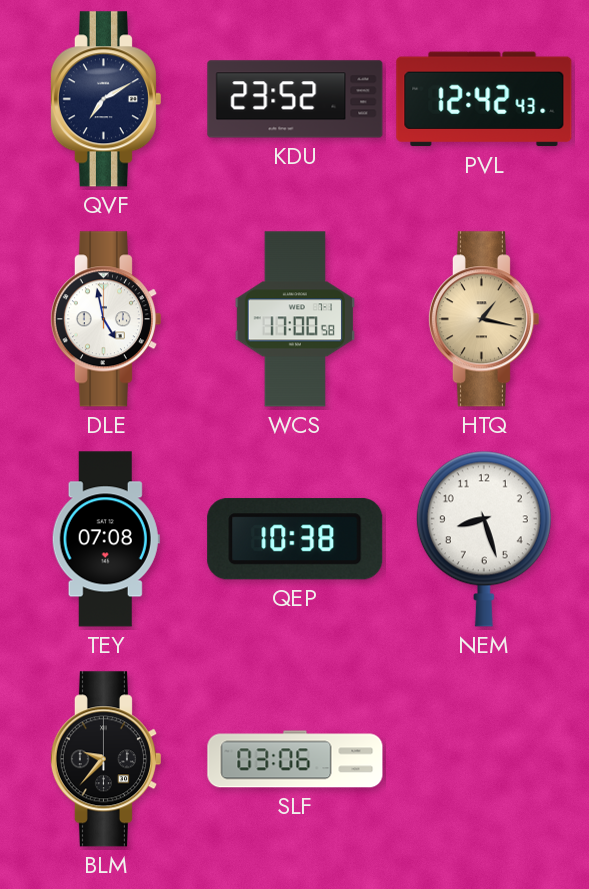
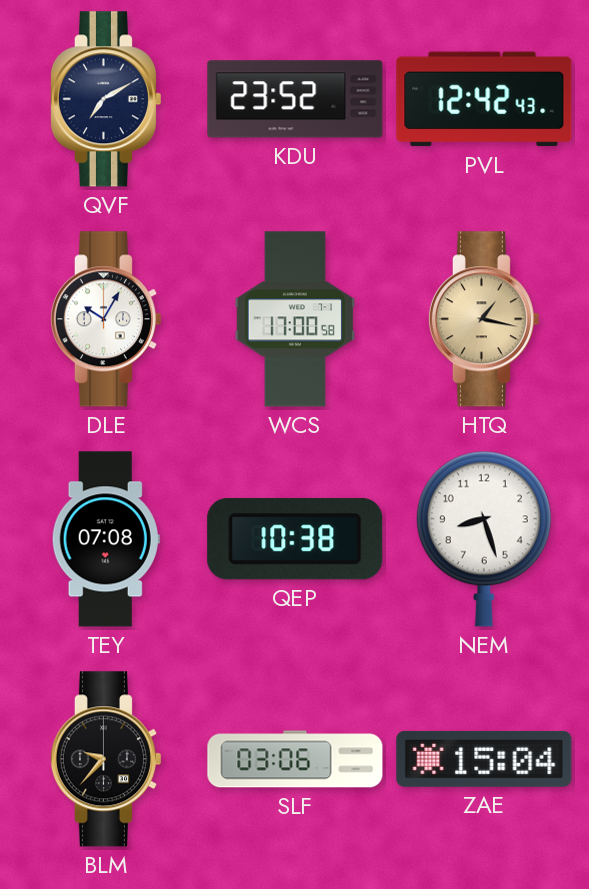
DLE: 4:58 -> 10:05
ZAE: none -> 15:04
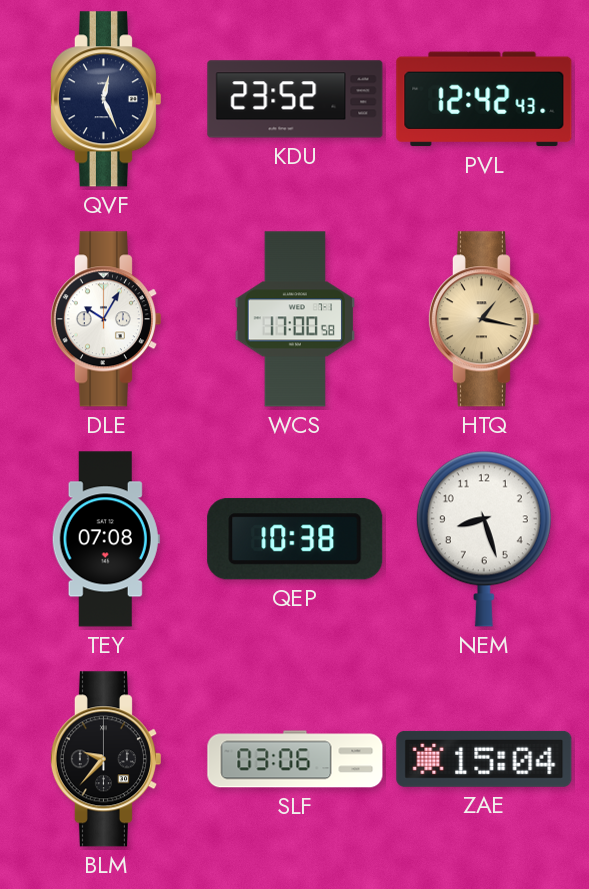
QVF: 7:10 -> 12:26
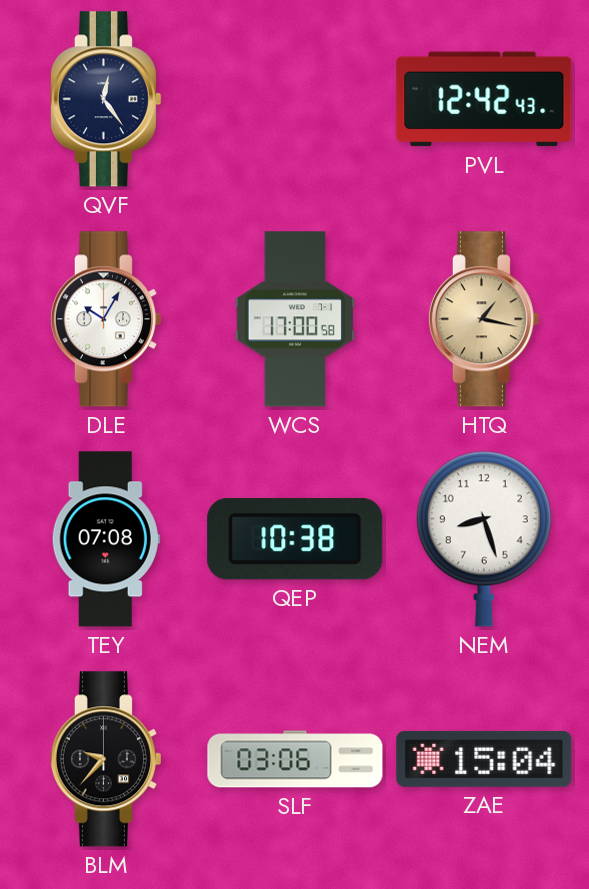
QVF: 12:26 -> 12:24
KDU: 23:52 -> none
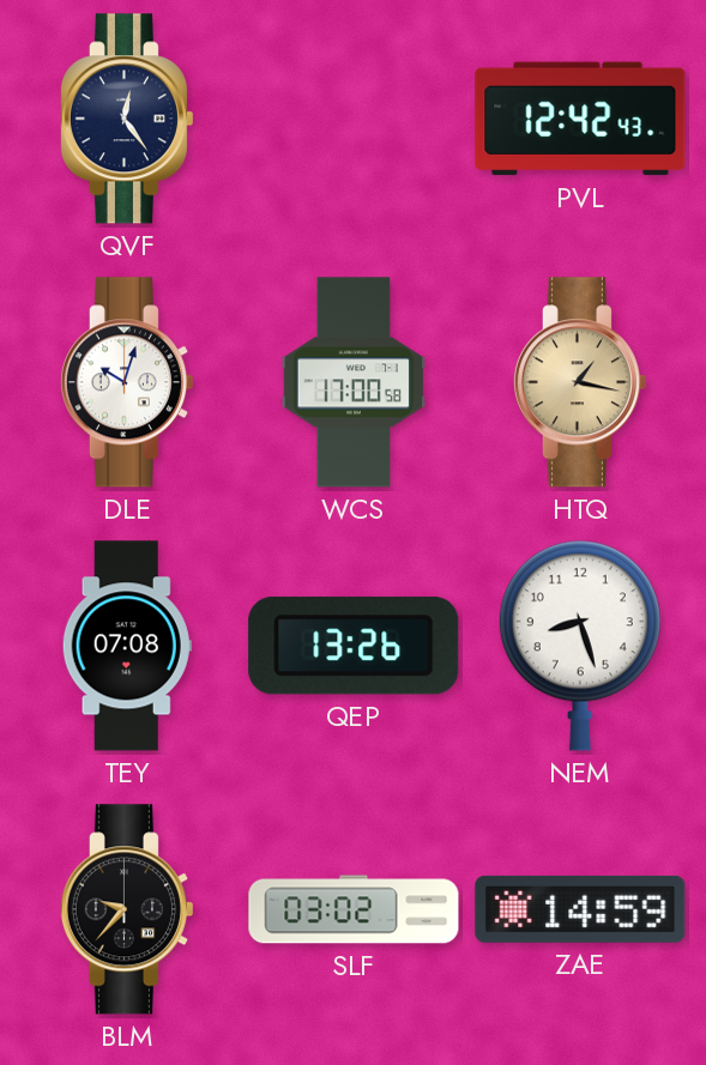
DLE: 10:05 -> 10:03
QEP: 10:38 -> 13:26
SLF: 03:06 -> 03:02
ZAE: 15:04 -> 14:59
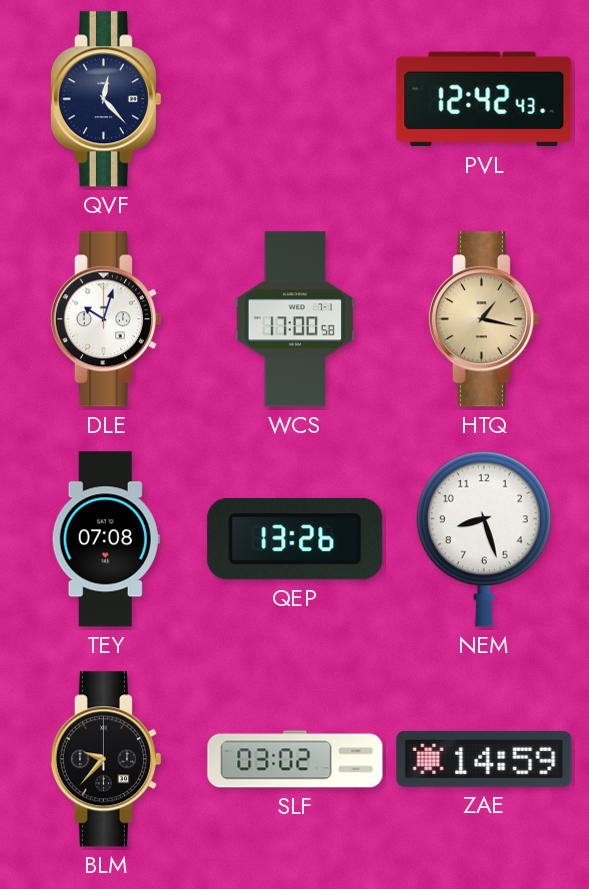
QVF: 12:24 -> 12:23
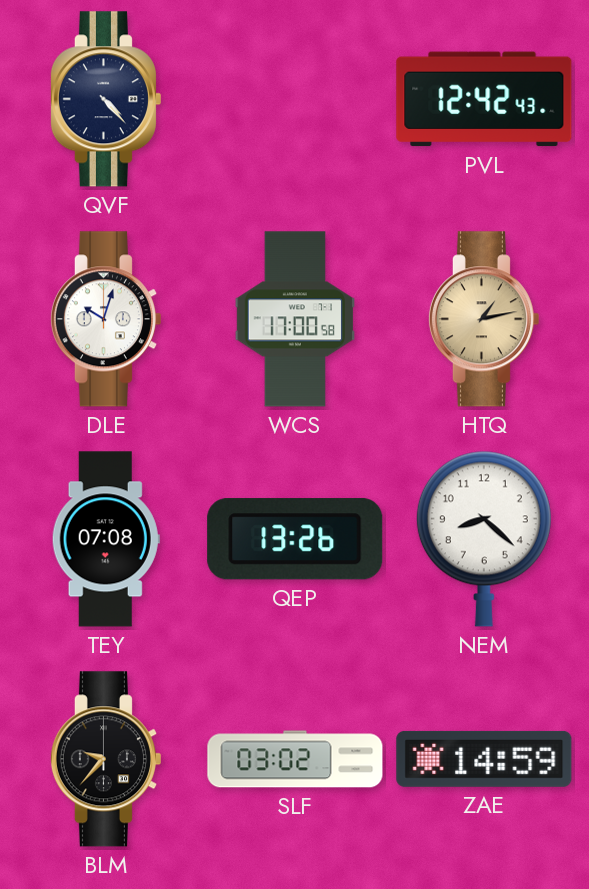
QVF: 12:23 -> 4:23
HTQ: 1:17 -> 1:13
NEM: 8:27 -> 8:22
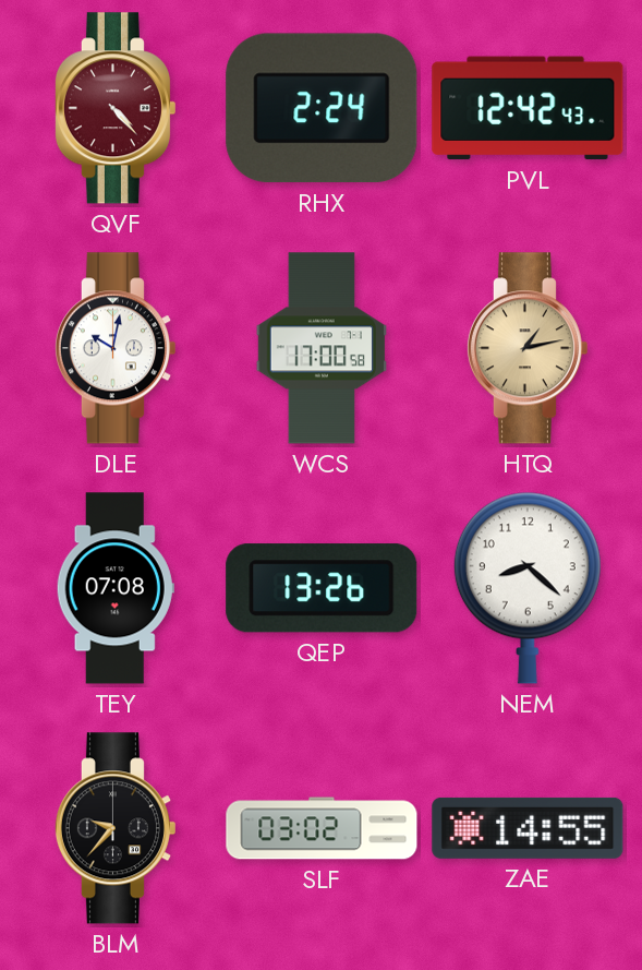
QVF dial: navy -> burgundy
RHX: none -> 2:24
DLE: 10:03 -> 10:02
ZAE: 14:59 -> 14:55
